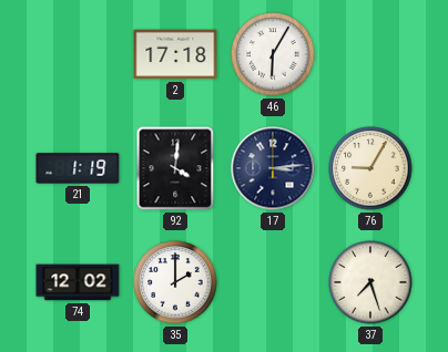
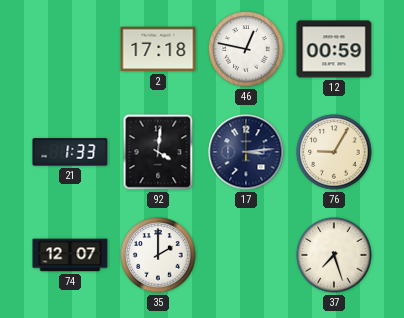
46: 6:05 -> 12:47
12: none -> 00:59
21: 1:19 -> 1:33
74: 12:02 -> 12:07
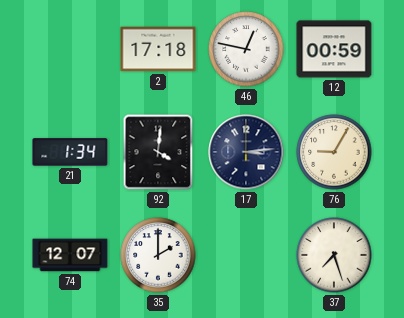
21: 1:33 -> 1:34
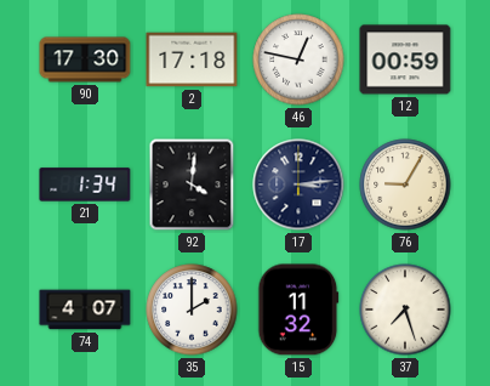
90: none -> 17:30
74: 12:07 -> 4:07
15: none -> 11:32
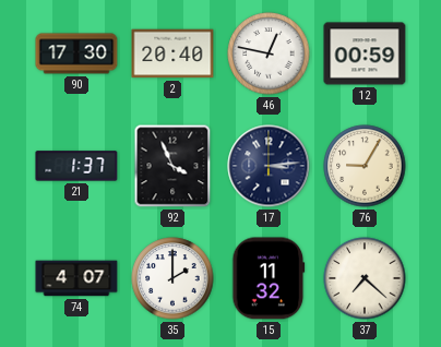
2: 17:18 -> 20:40
21: 1:34 -> 1:37
92: 4:01 -> 3:56
37: 7:27 -> 7:22
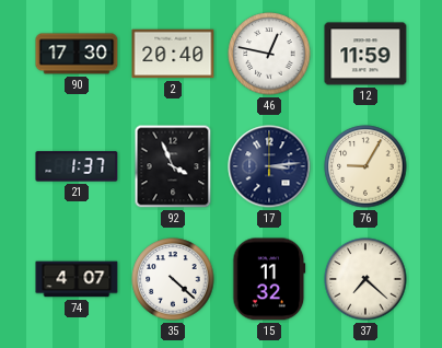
12: 00:59 -> 11:59
35: 2:00 -> 4:22
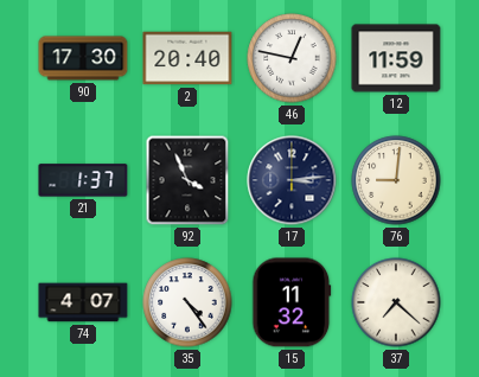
76: 9:05 -> 9:01
35: 4:22 -> 4:24
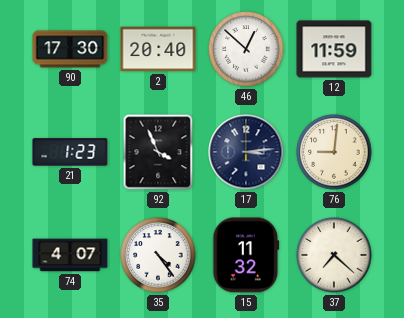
46: 12:47 -> 12:52
21: 1:37 -> 1:23
